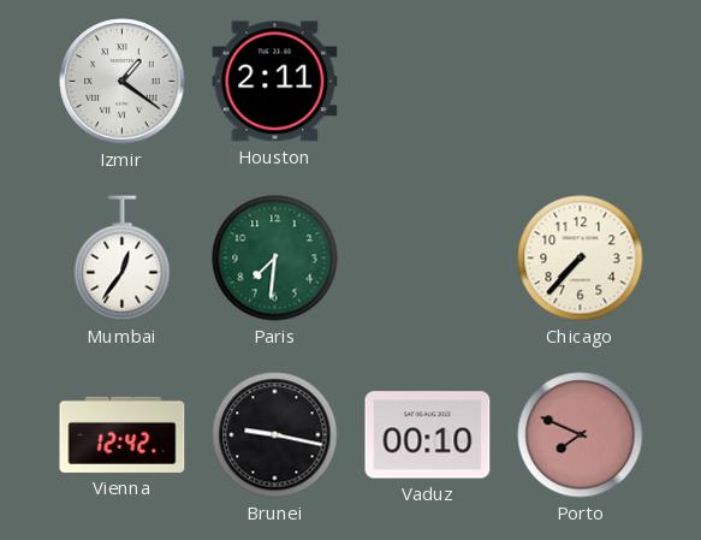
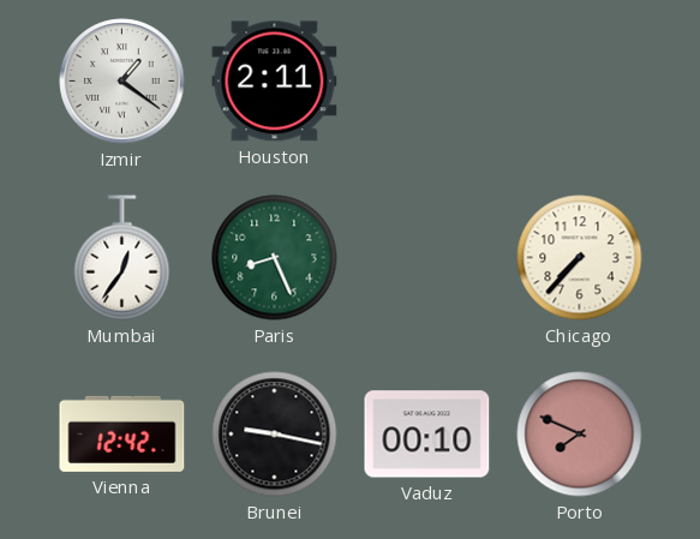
Paris: 7:31 -> 8:26
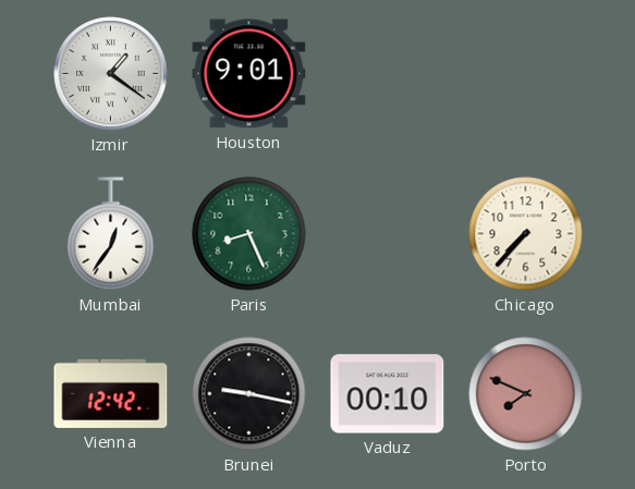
Houston: 2:11 -> 9:01
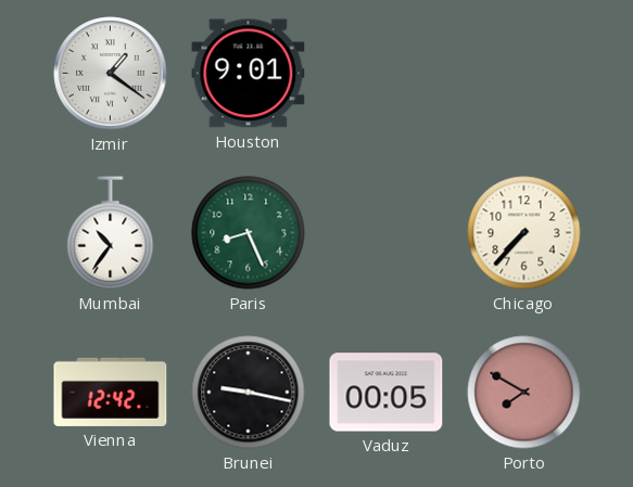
Mumbai: 12:36 -> 10:36
Vaduz: 00:10 -> 00:05
Porto: 7:49 -> 7:50
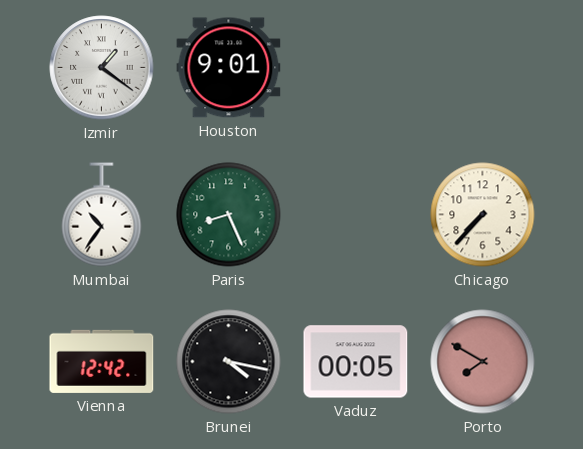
Brunei: 9:17 -> 4:17
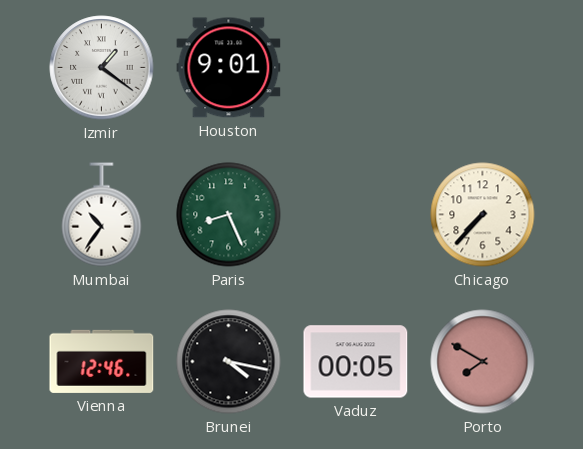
Vienna: 12:42 -> 12:46
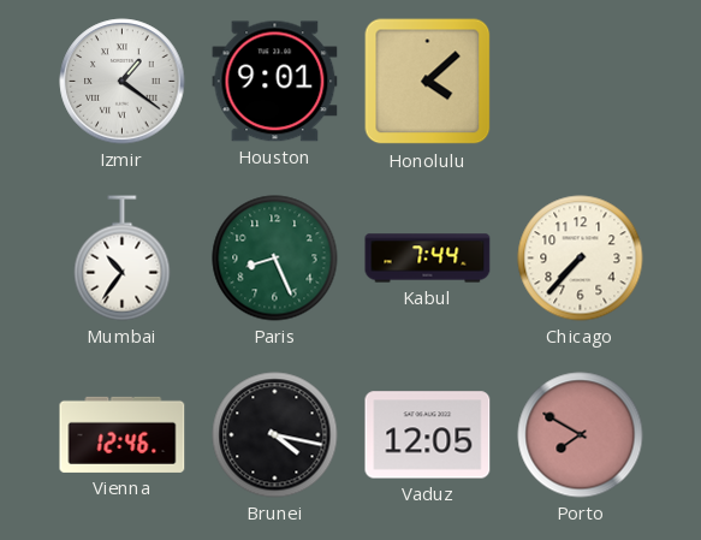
Honolulu: none -> 4:08
Kabul: none -> 7:44
Vaduz: 00:05 -> 12:05
